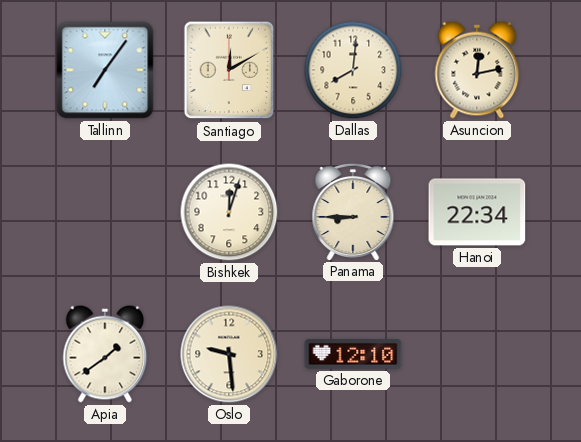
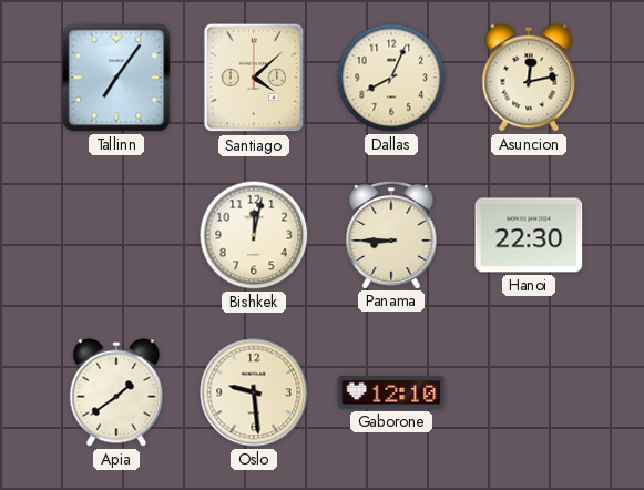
Santiago: 12:10 -> 4:08
Dallas: 8:01 -> 8:04
Bishkek: 12:03 -> 12:02
Hanoi: 22:34 -> 22:30
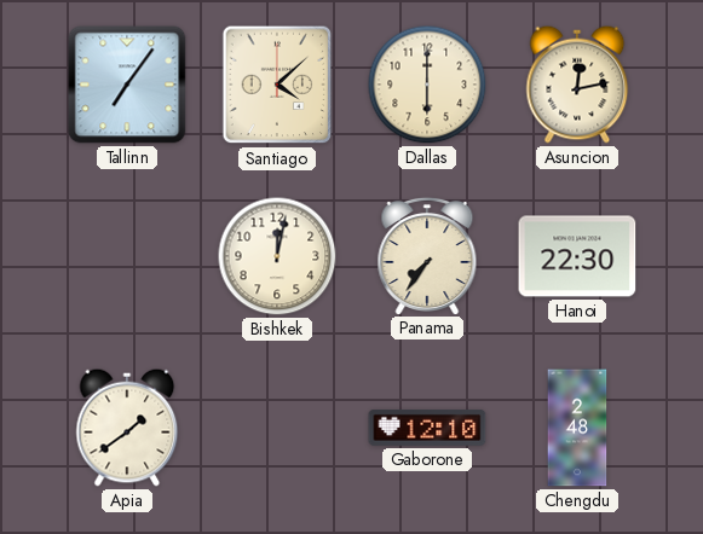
Dallas: 8:04 -> 6:00
Panama: 8:45 -> 7:36
Oslo: 9:29 -> none
Chengdu: none -> 2:48
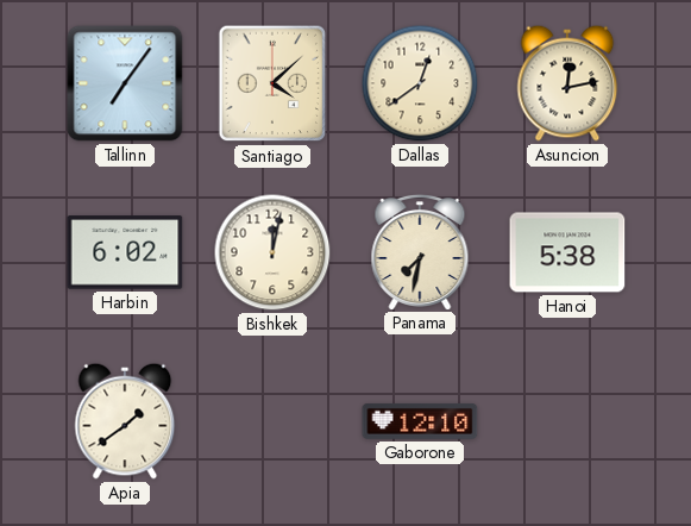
Dallas: 6:00 -> 12:39
Harbin: none -> 6:02
Panama: 7:36 -> 7:32
Hanoi: 22:30 -> 5:38
Chengdu: 2:48 -> none
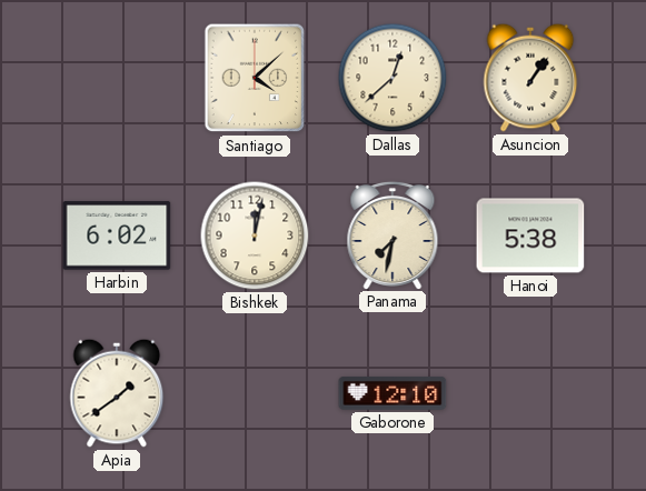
Tallinn: 7:06 -> none
Dallas: 12:39 -> 12:38
Asuncion: 12:13 -> 1:06
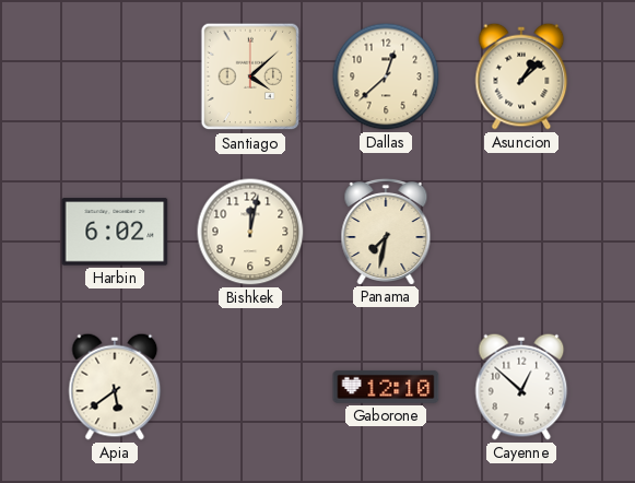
Asuncion: 1:06 -> 1:08
Hanoi: 5:38 -> none
Apia: 1:39 -> 5:39
Cayenne: none -> 12:52
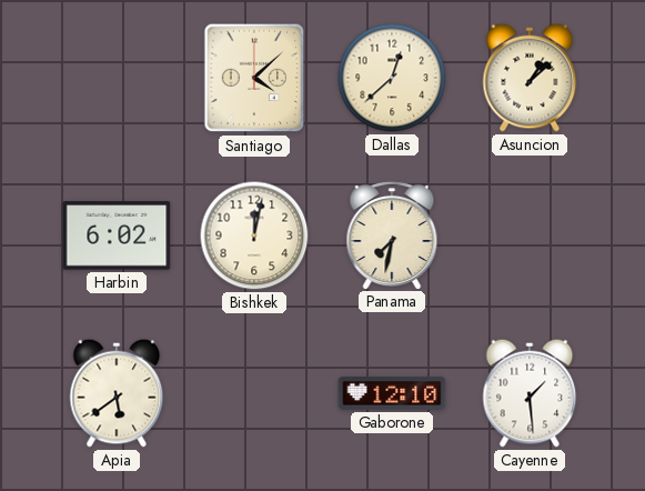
Cayenne: 12:52 -> 1:29
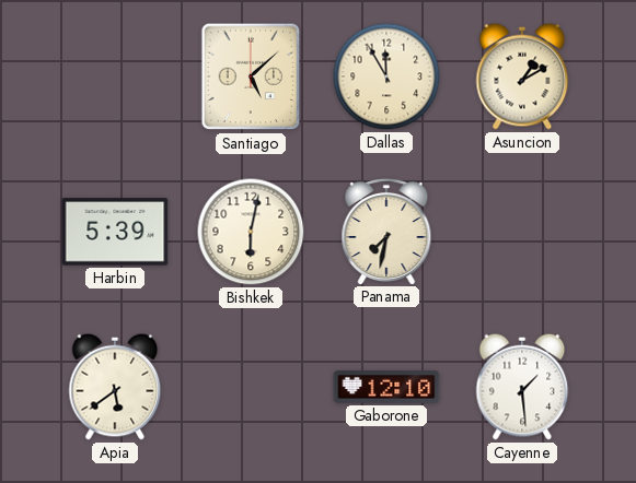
Santiago: 4:08 -> 5:08
Dallas: 12:38 -> 11:55
Asuncion: 1:08 -> 1:10
Harbin: 6:02 -> 5:39
Bishkek: 12:02 -> 6:02
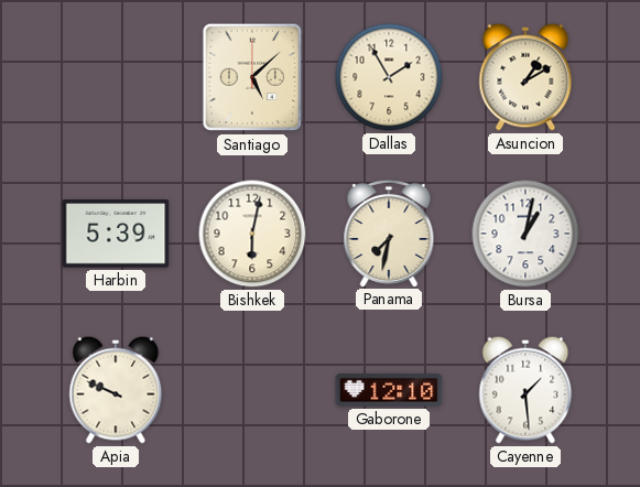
Dallas: 11:55 -> 1:55
Bursa: none -> 1:02
Apia: 5:39 -> 9:49
